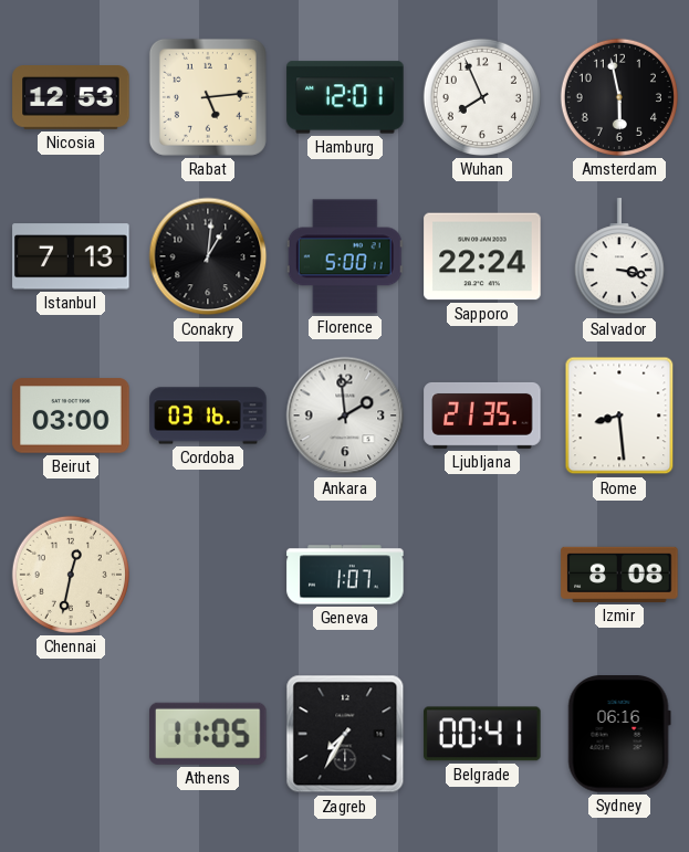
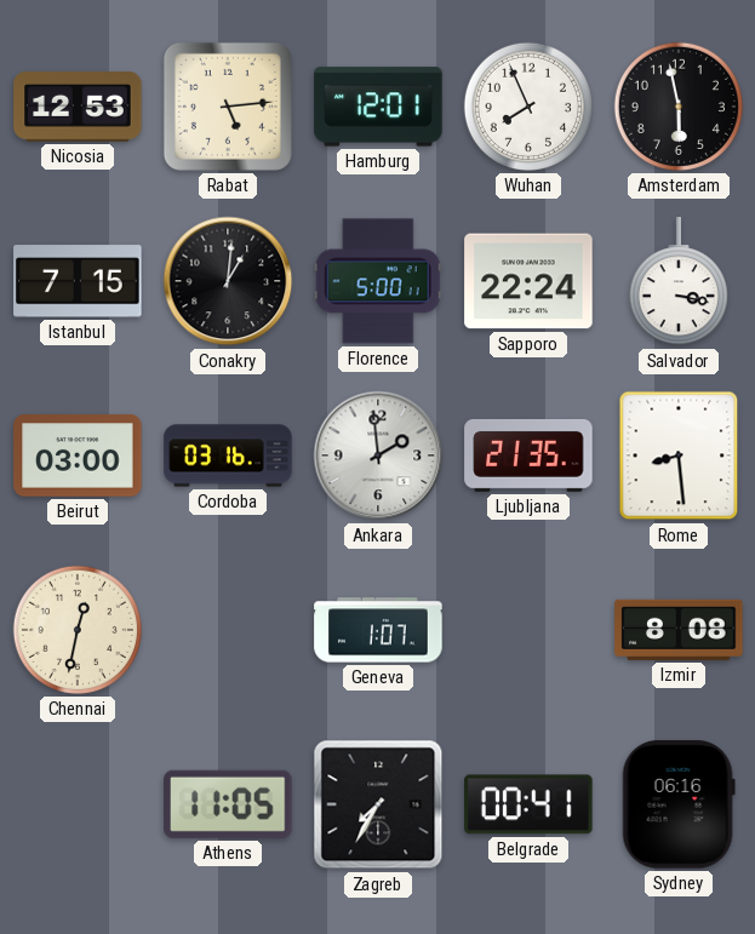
Istanbul: 7:13 -> 7:15
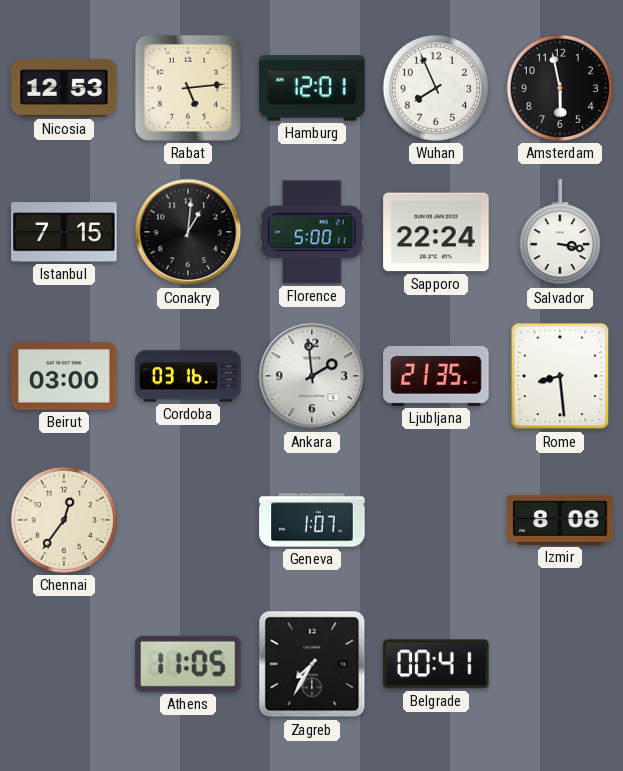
Chennai: 12:32 -> 12:36
Sydney: 06:16 -> none
